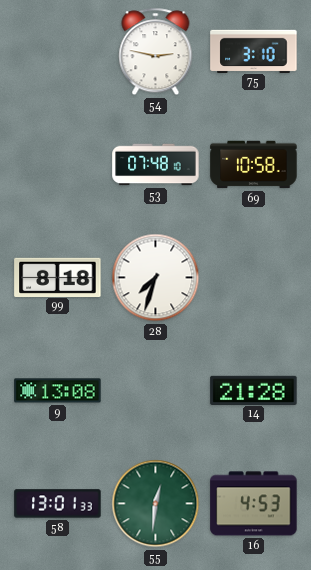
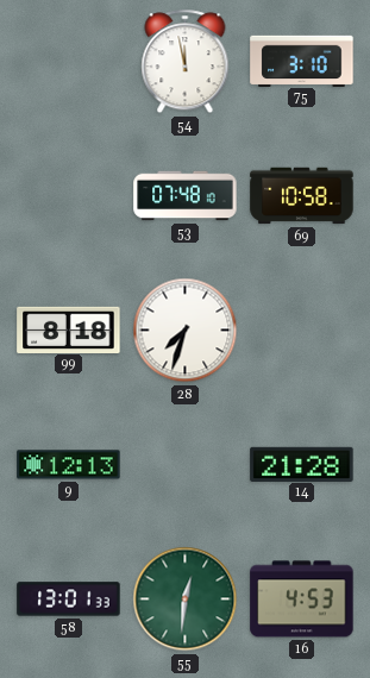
54: 2:47 -> 11:58
9: 13:08 -> 12:13
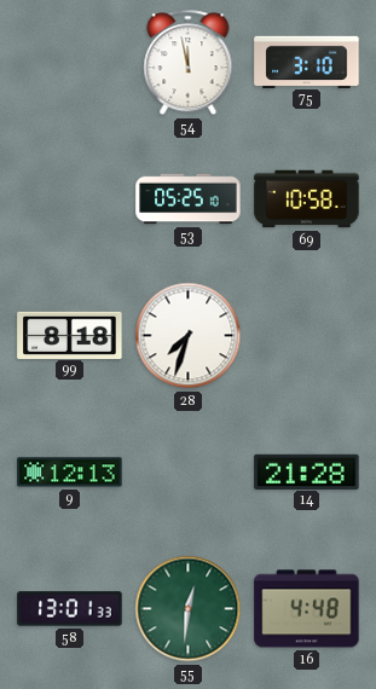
53: 07:48 -> 05:25
16: 4:53 -> 4:48
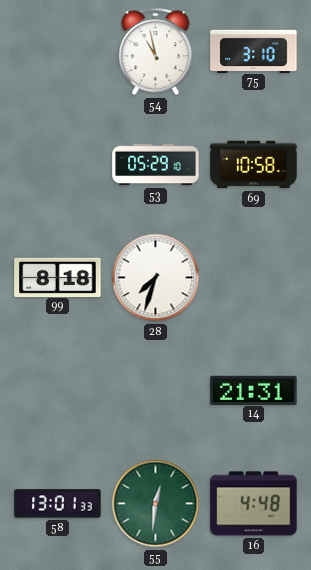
54: 11:58 -> 10:58
53: 05:25 -> 05:29
9: 12:13 -> none
14: 21:28 -> 21:31
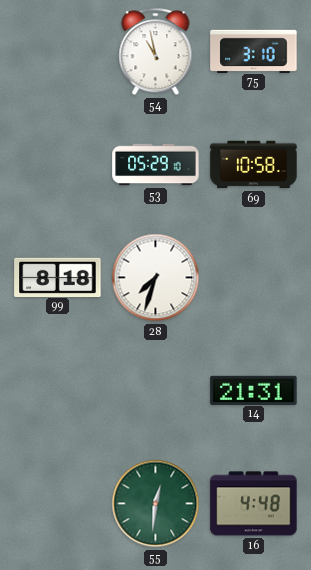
58: 13:01 -> none
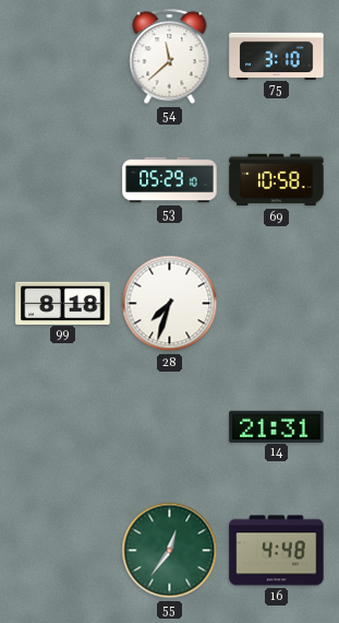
54: 10:58 -> 11:38
55: 12:31 -> 12:36
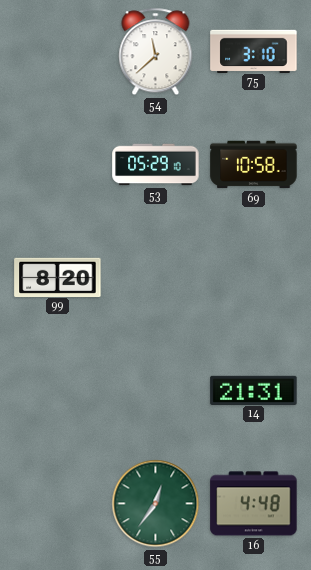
99: 8:18 -> 8:20
28: 7:33 -> none
